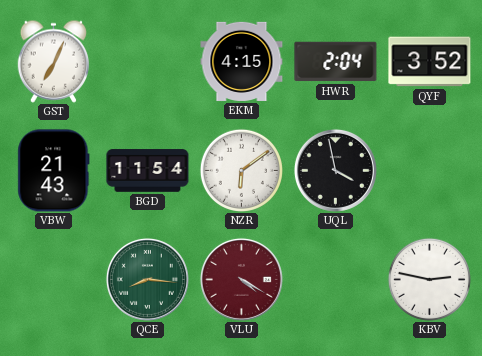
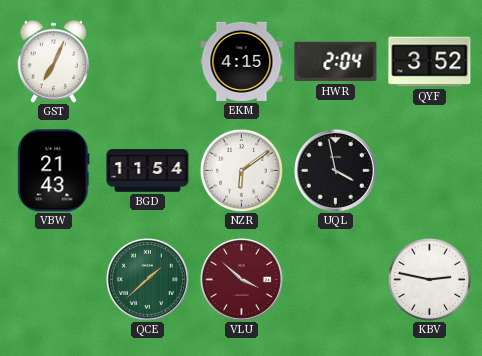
QCE: 8:16 -> 1:38
VLU: 4:20 -> 3:52
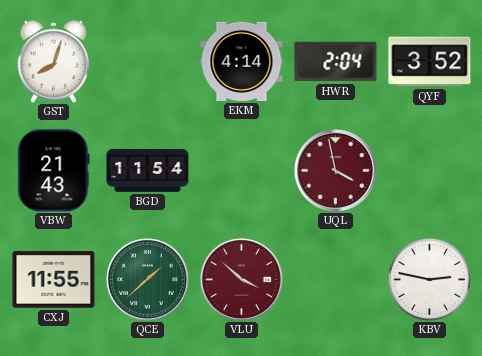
GST: 7:04 -> 8:03
EKM: 4:15 -> 4:14
NZR: 6:09 -> none
UQL dial: black -> burgundy
CXJ: none -> 11:55
